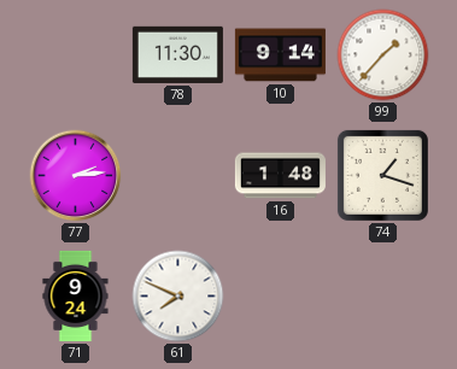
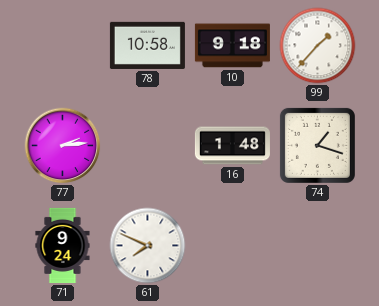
78: 11:30 -> 10:58
10: 9:14 -> 9:18
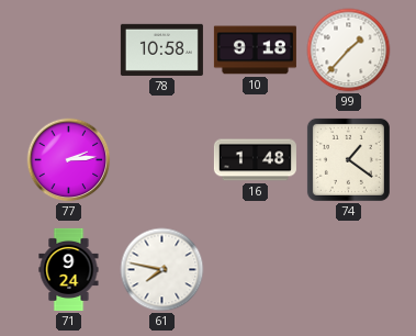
74: 1:18 -> 1:21
61: 7:49 -> 7:47
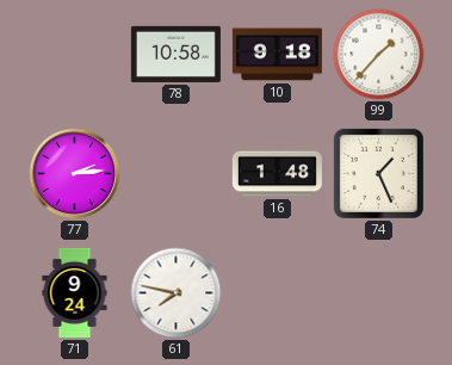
74: 1:21 -> 1:26
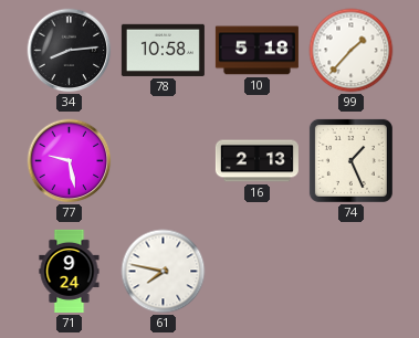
34: none -> 8:14
10: 9:18 -> 5:18
77: 2:14 -> 9:28
16: 1:48 -> 2:13
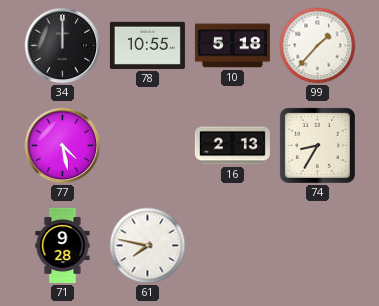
34: 8:14 -> 12:00
78: 10:58 -> 10:55
77: 9:28 -> 4:28
74: 1:26 -> 8:35
71: 9:24 -> 9:28
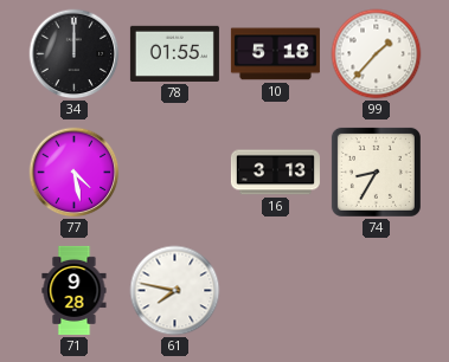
78: 10:55 -> 01:55
16: 2:13 -> 3:13
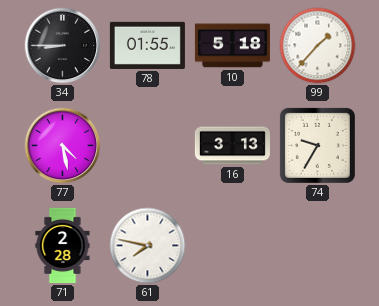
34: 12:00 -> 8:45
74: 8:35 -> 9:35
71: 9:28 -> 2:28
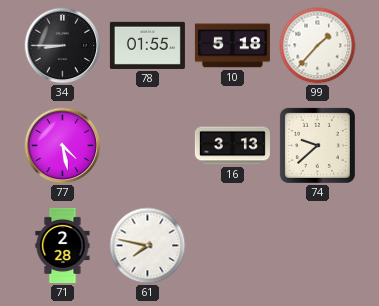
74: 9:35 -> 9:38
